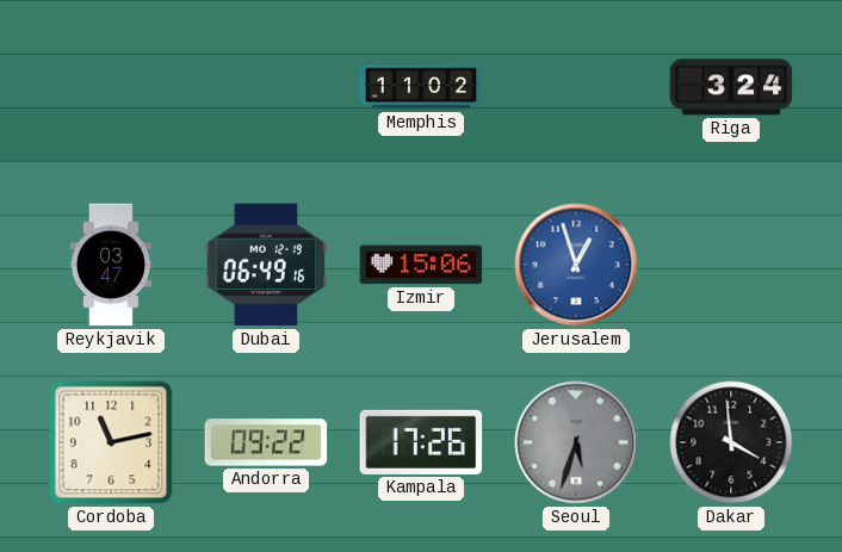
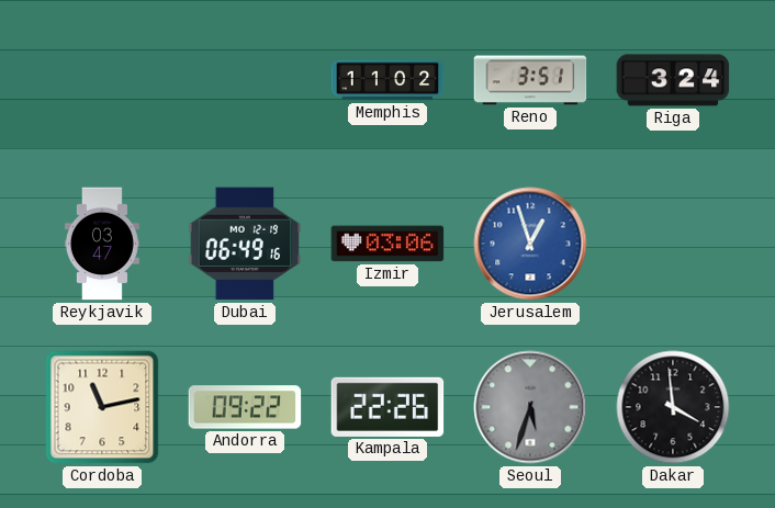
Reno: none -> 3:51
Izmir: 15:06 -> 03:06
Kampala: 17:26 -> 22:26
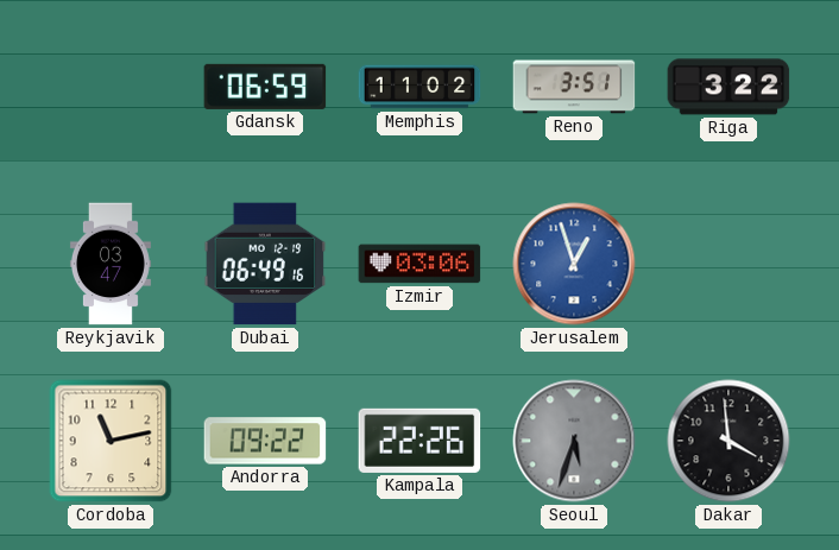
Gdansk: none -> 06:59
Riga: 3:24 -> 3:22
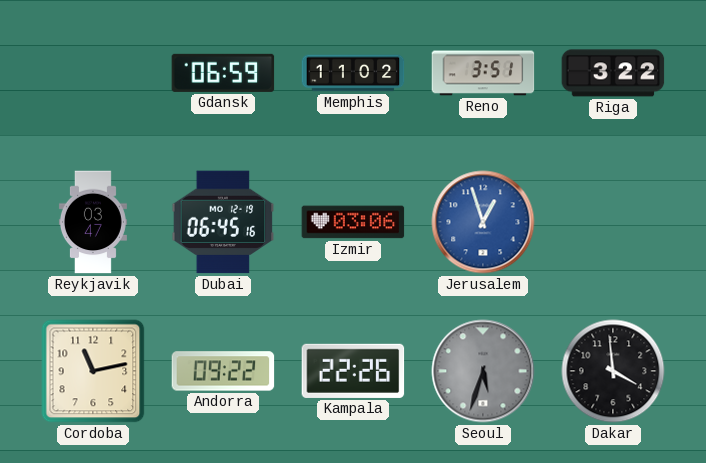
Dubai: 06:49 -> 06:45
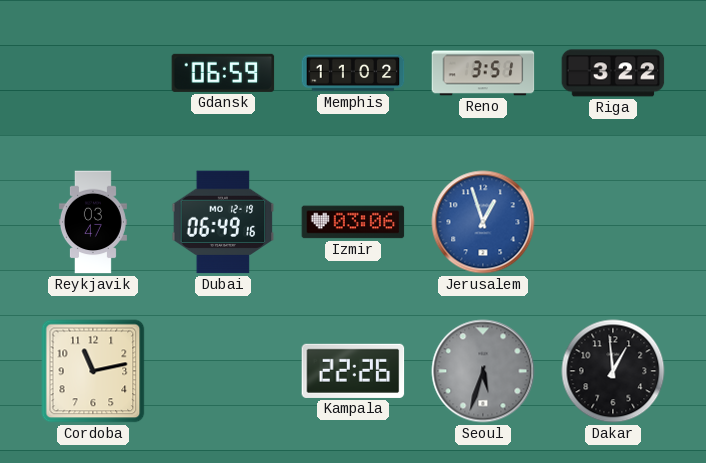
Dubai: 06:45 -> 06:49
Andorra: 09:22 -> none
Dakar: 3:59 -> 12:59
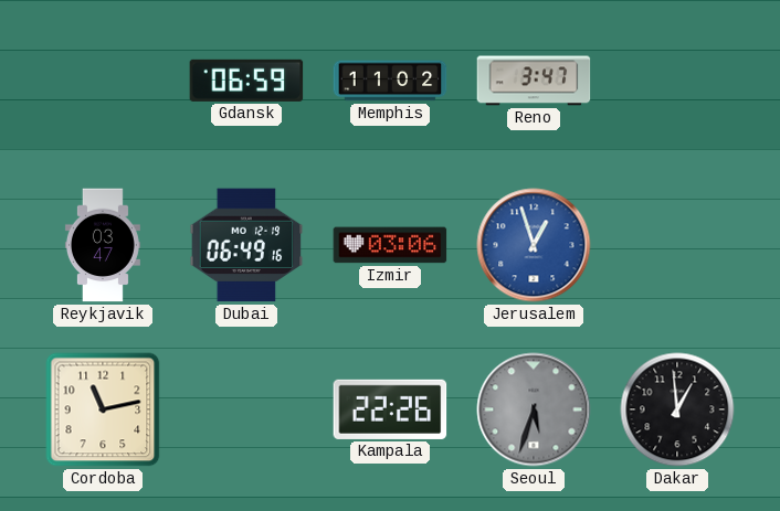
Reno: 3:51 -> 3:47
Riga: 3:22 -> none
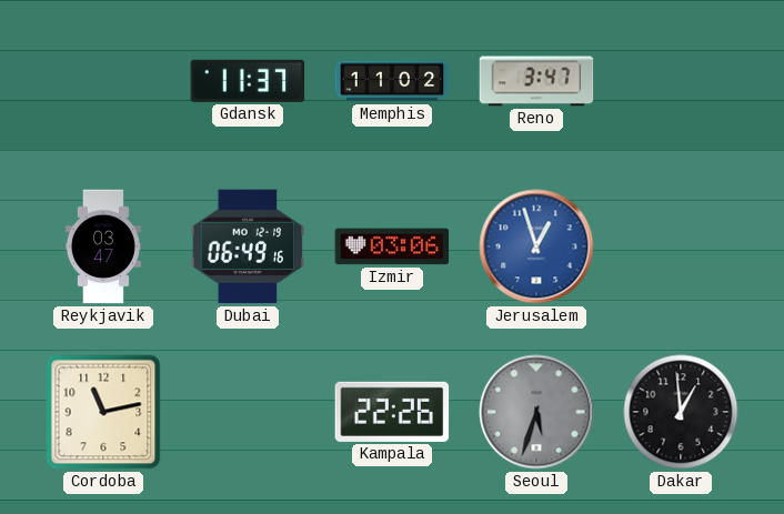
Gdansk: 06:59 -> 11:37
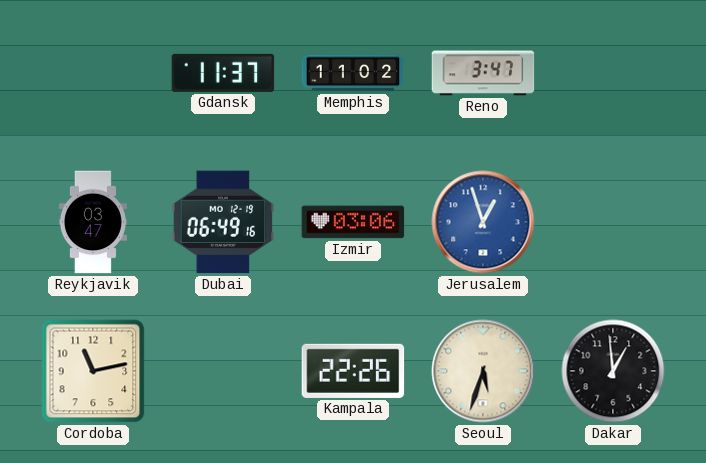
Seoul dial: grey -> cream
